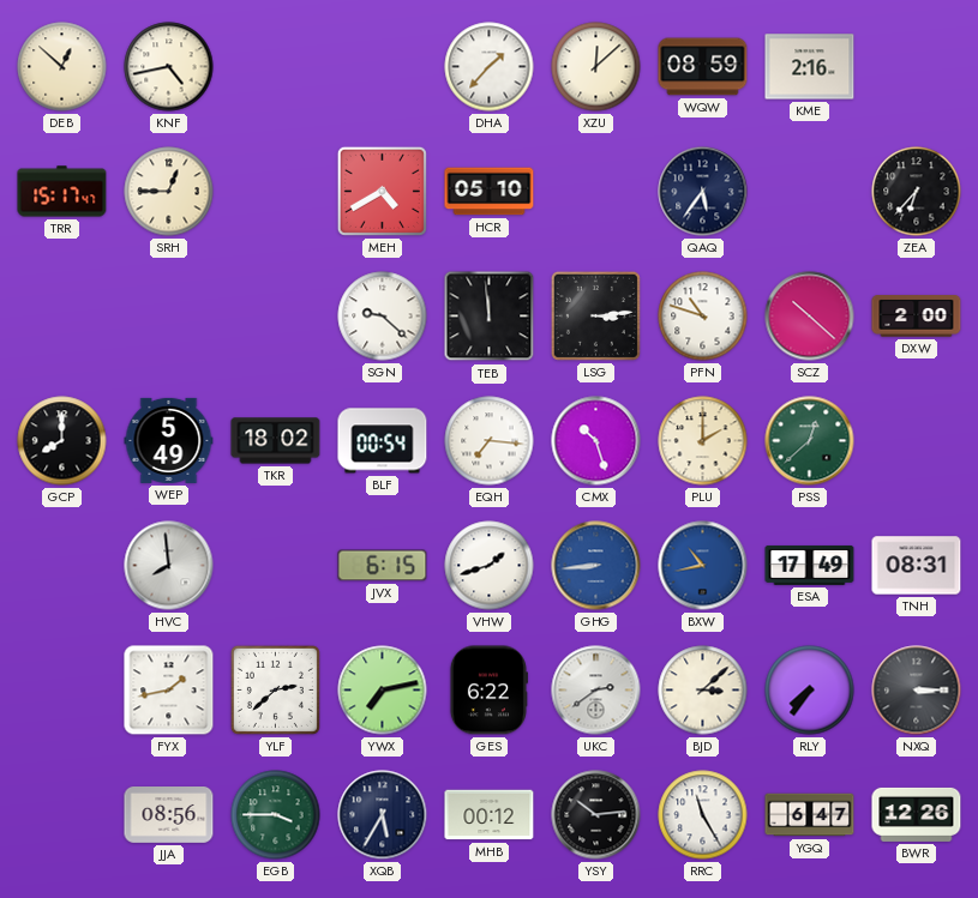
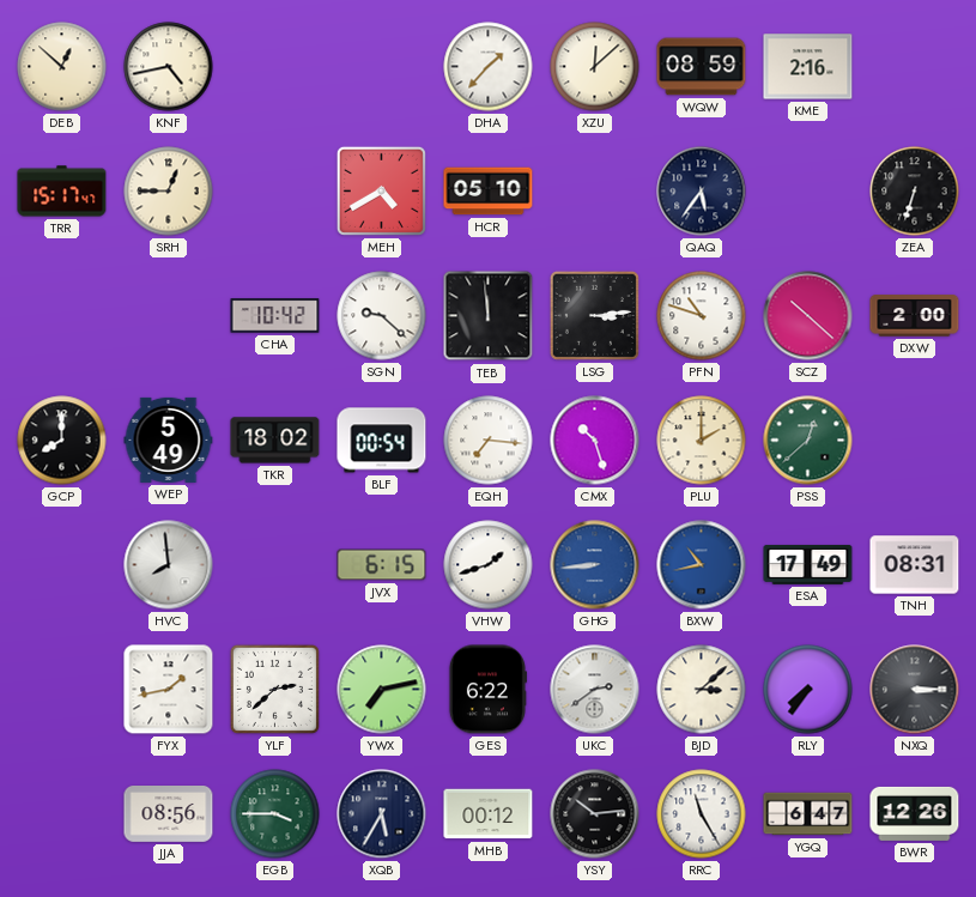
ZEA: 6:37 -> 6:33
CHA: none -> 10:42
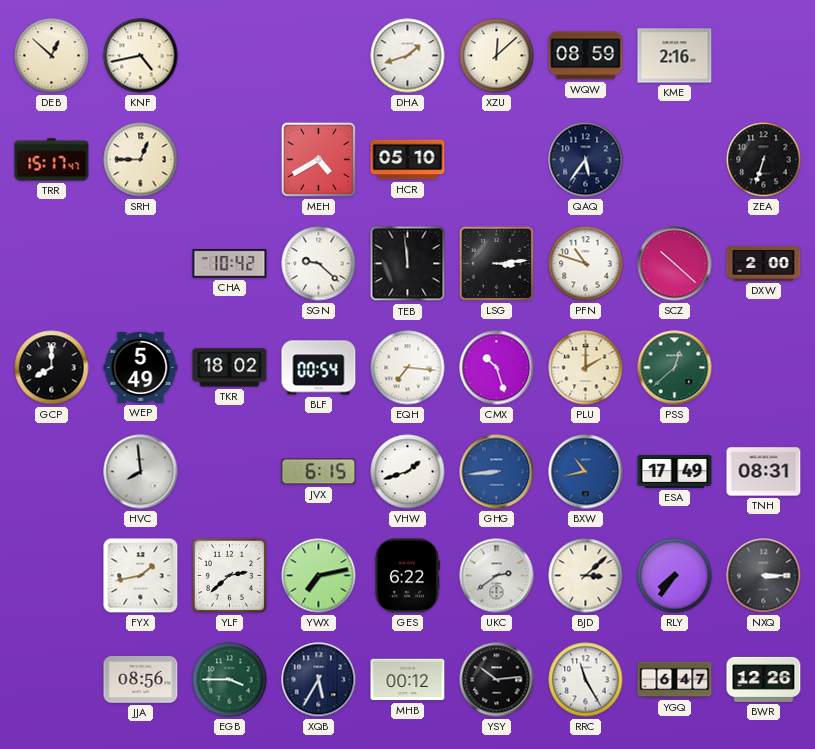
DHA: 1:37 -> 1:42
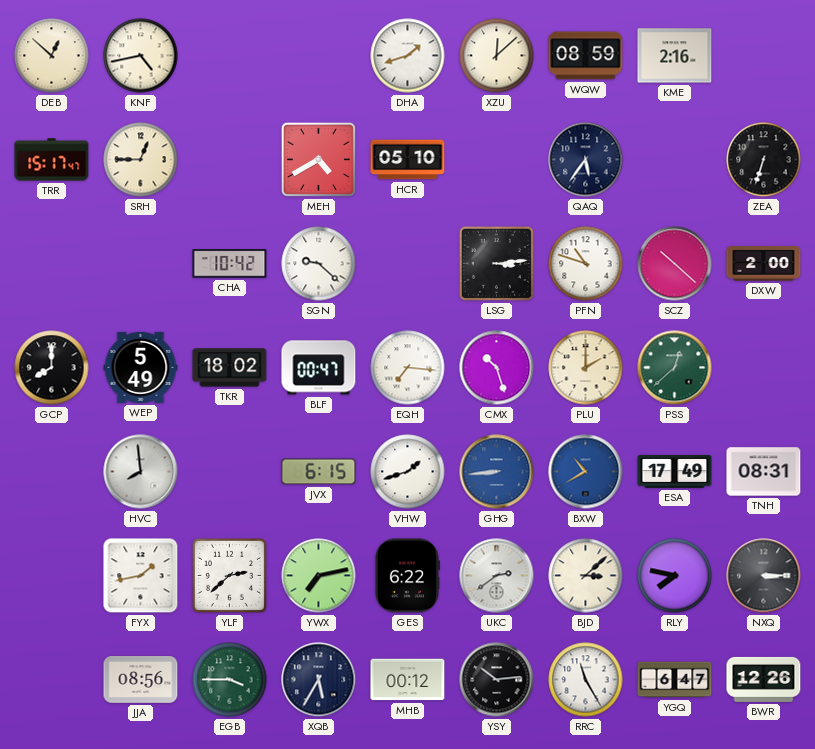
TEB: 11:59 -> none
BLF: 00:54 -> 00:47
BXW: 10:43 -> 10:40
RLY: 7:36 -> 7:47
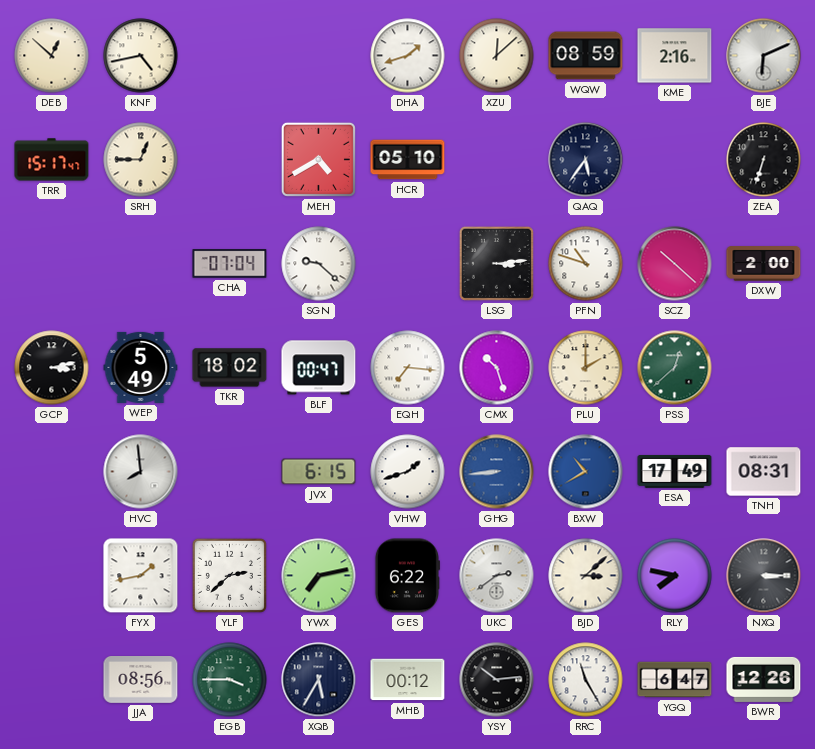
BJE: none -> 6:11
CHA: 10:42 -> 07:04
GCP: 8:00 -> 3:13
